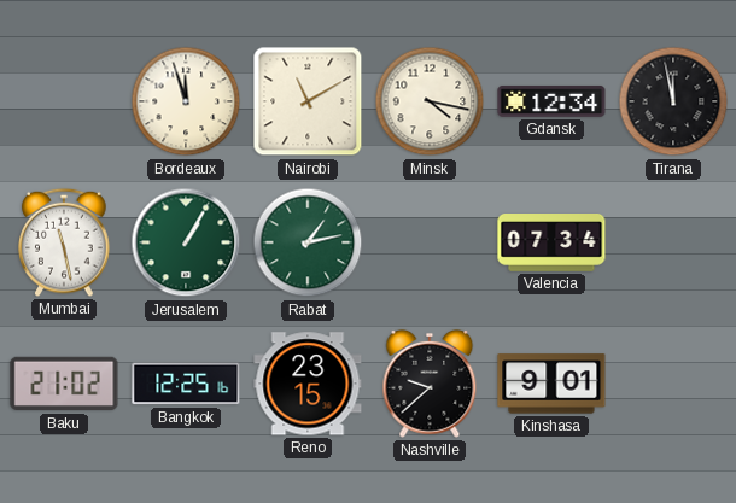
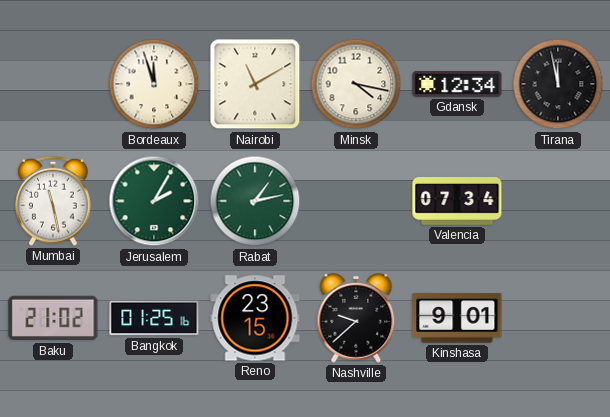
Jerusalem: 1:05 -> 2:05
Bangkok: 12:25 -> 01:25
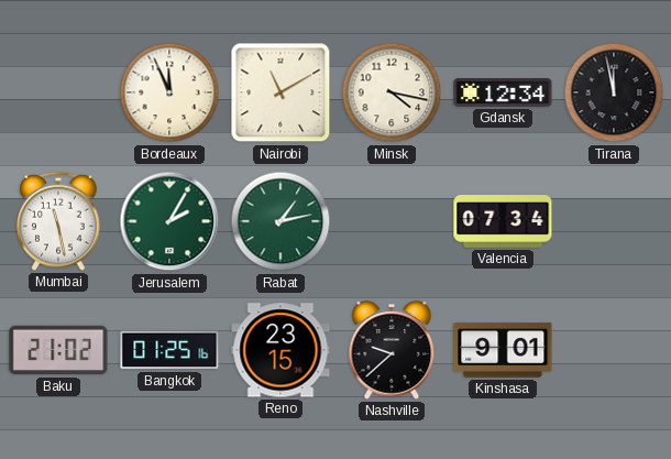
Bordeaux: 11:57 -> 11:56
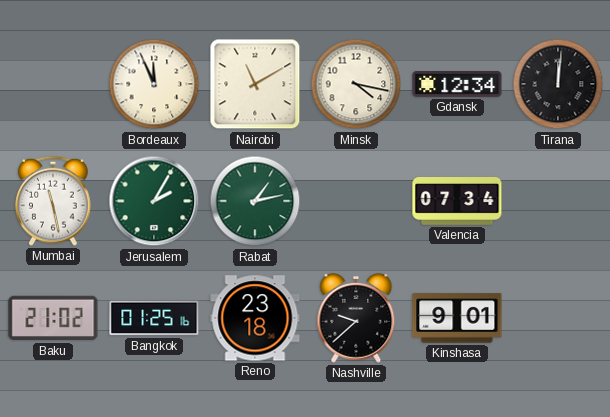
Tirana: 11:58 -> 12:01
Reno: 23:15 -> 23:18
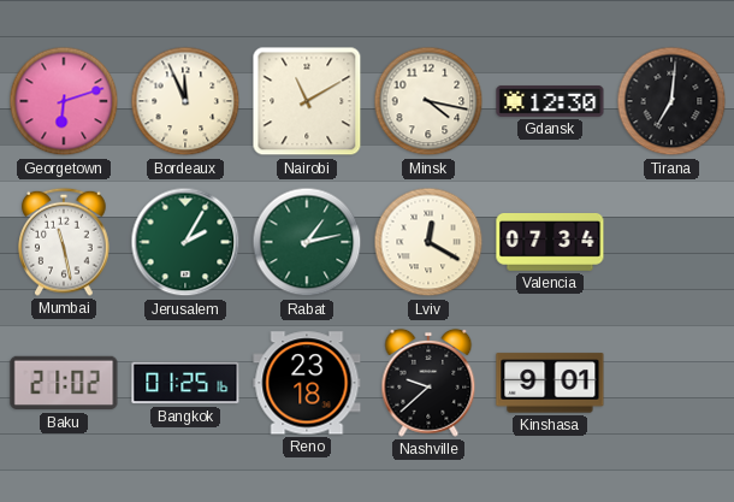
Georgetown: none -> 6:12
Gdansk: 12:34 -> 12:30
Tirana: 12:01 -> 7:01
Lviv: none -> 12:20
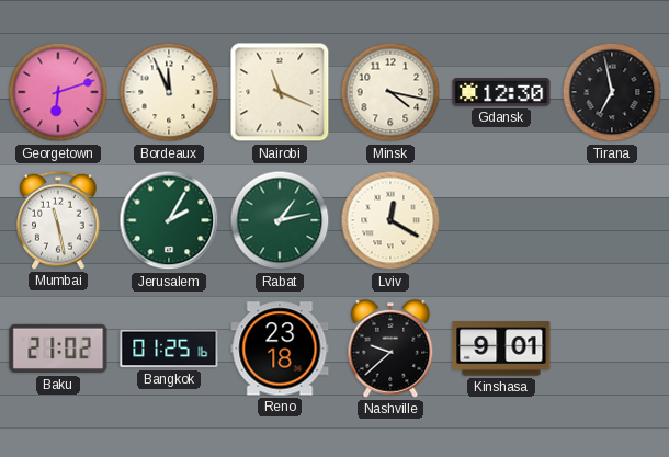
Nairobi: 11:10 -> 11:19
Tirana: 7:01 -> 6:58
Valencia: 07:34 -> none
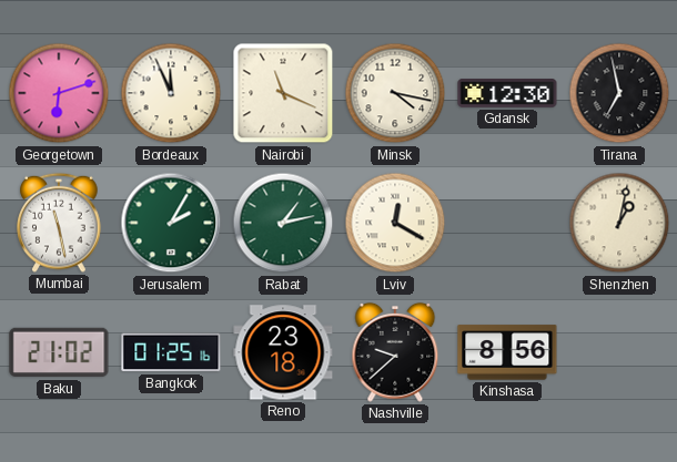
Shenzhen: none -> 1:02
Kinshasa: 9:01 -> 8:56
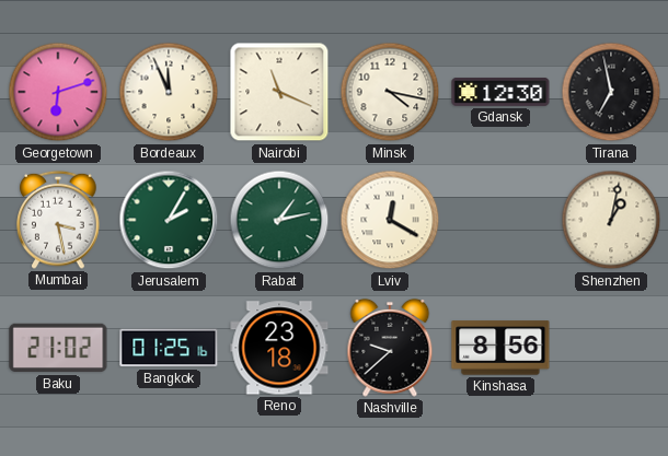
Mumbai: 11:28 -> 3:28
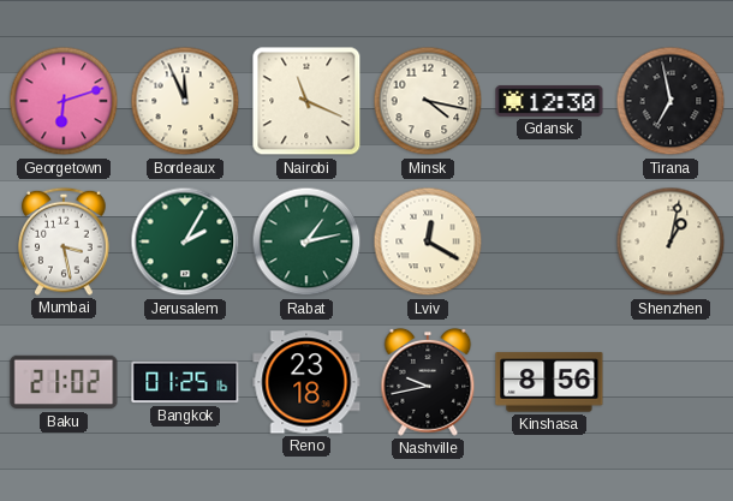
Nashville: 9:38 -> 9:43
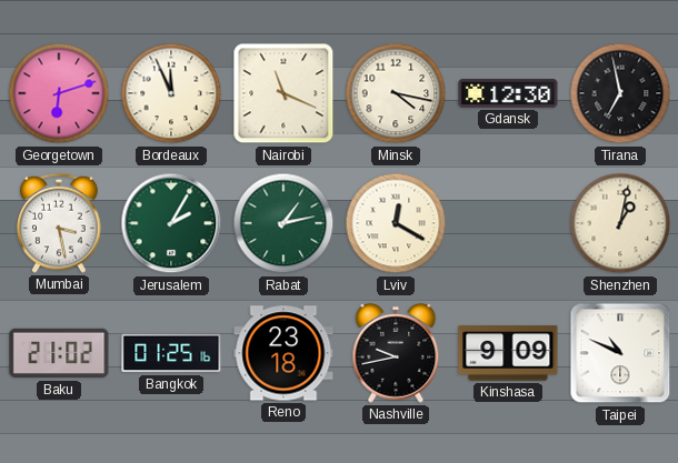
Kinshasa: 8:56 -> 9:09
Taipei: none -> 10:49
